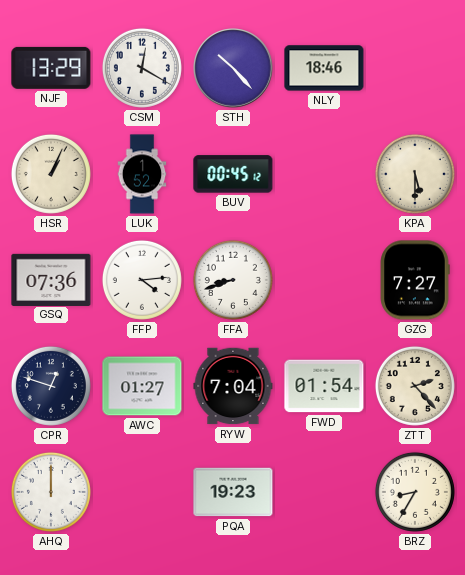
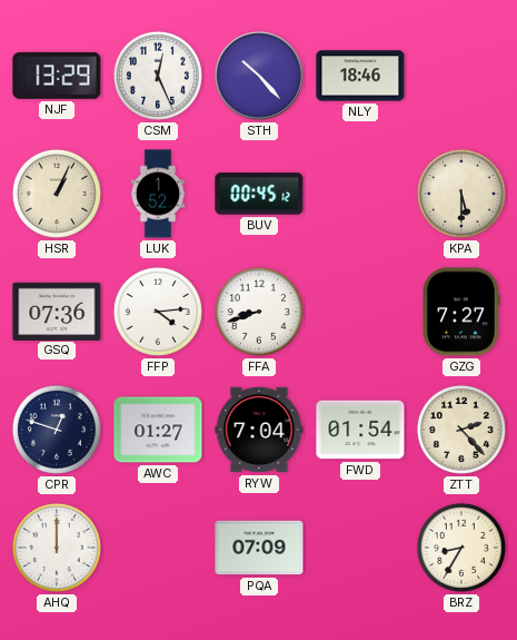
CSM: 12:20 -> 12:26
PQA: 19:23 -> 07:09
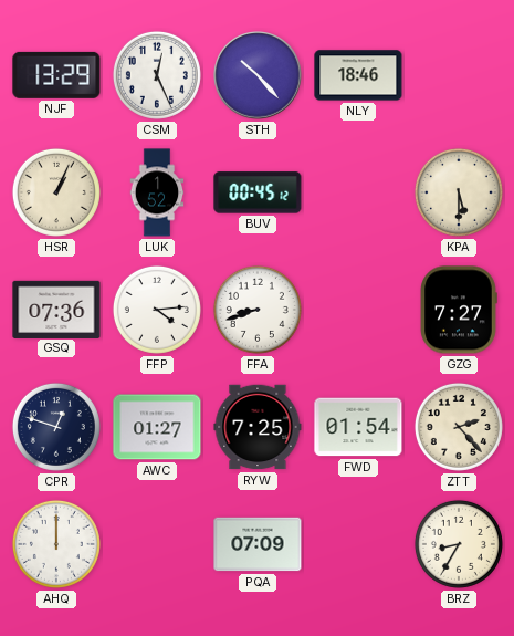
RYW: 7:04 -> 7:25
